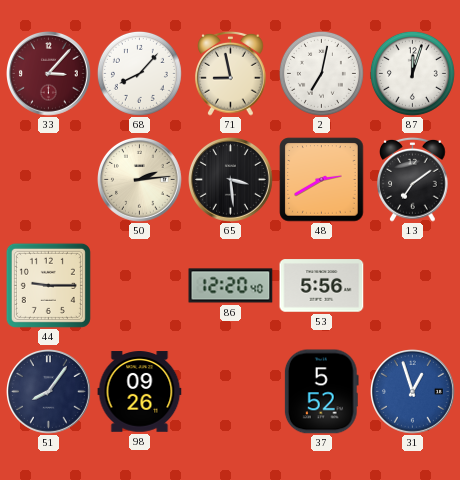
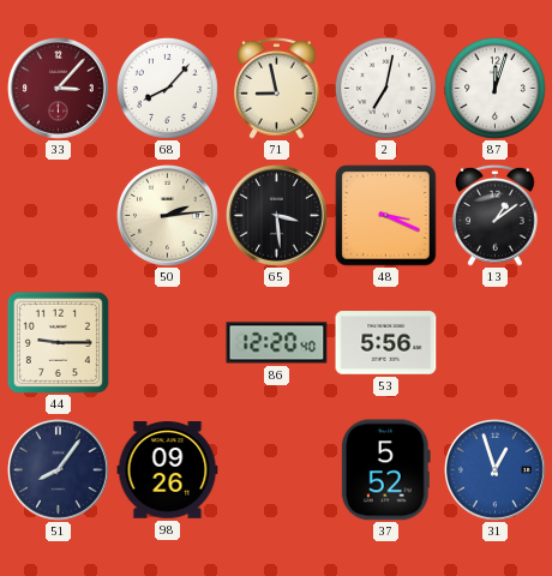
48: 2:40 -> 3:19
13: 7:09 -> 1:09
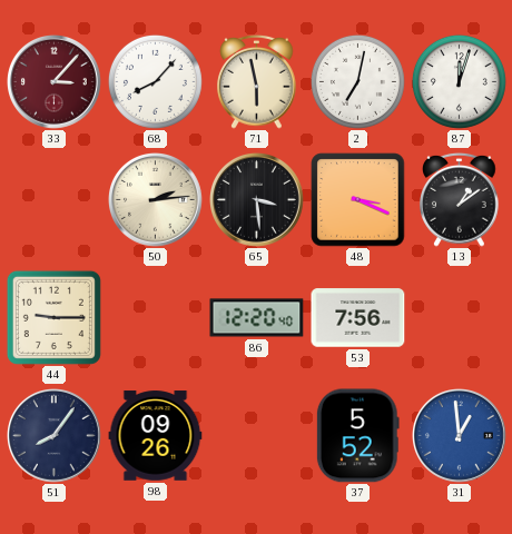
71: 8:58 -> 5:58
53: 5:56 -> 7:56
31: 12:57 -> 12:59
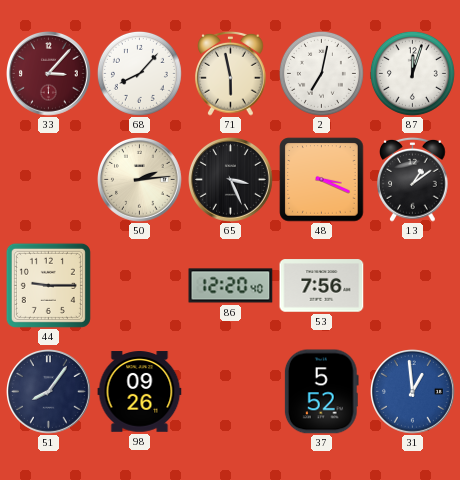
65: 3:29 -> 3:26
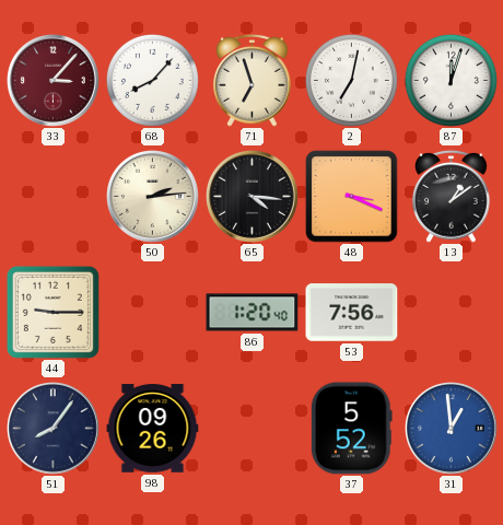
71: 5:58 -> 6:57
65: 3:26 -> 4:16
86: 12:20 -> 1:20
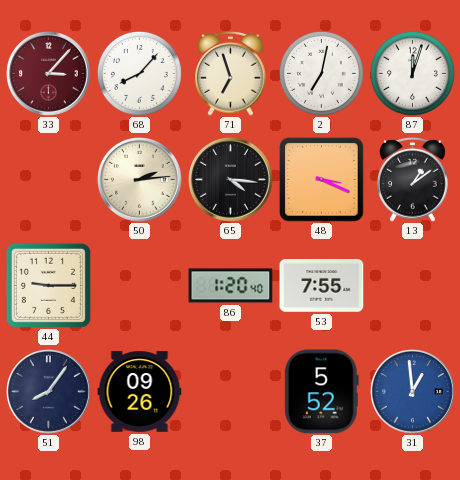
53: 7:56 -> 7:55
